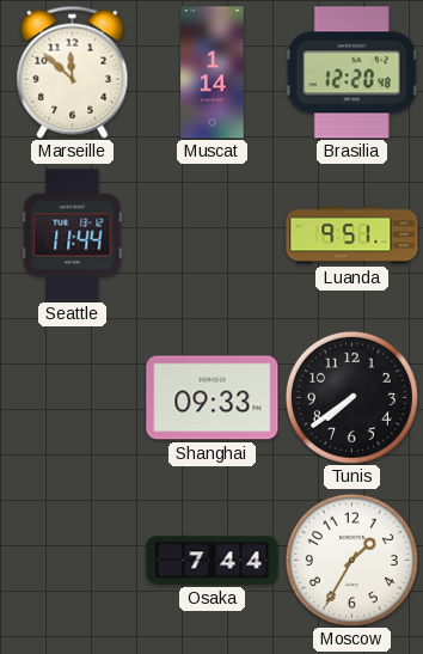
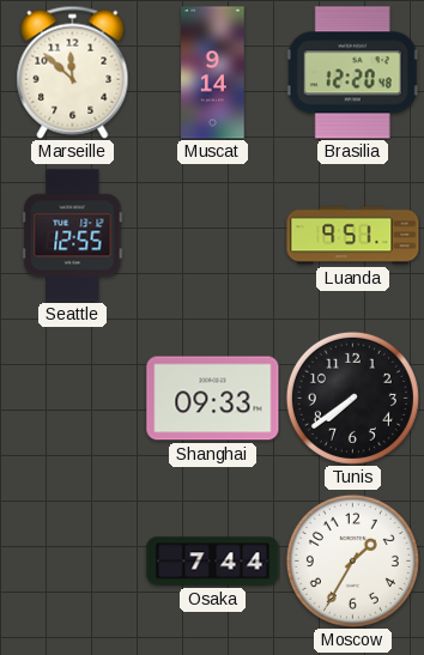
Muscat: 1:14 -> 9:14
Seattle: 11:44 -> 12:55
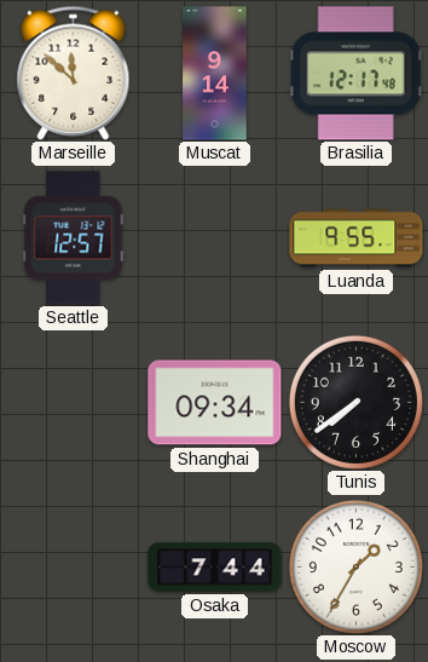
Brasilia: 12:20 -> 12:17
Seattle: 12:55 -> 12:57
Luanda: 9:51 -> 9:55
Shanghai: 09:33 -> 09:34
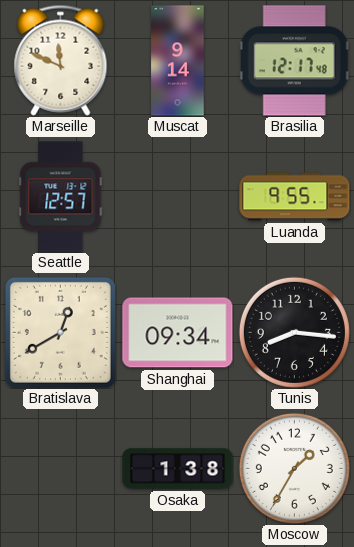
Marseille: 11:52 -> 11:49
Bratislava: none -> 12:40
Tunis: 7:39 -> 8:16
Osaka: 7:44 -> 1:38
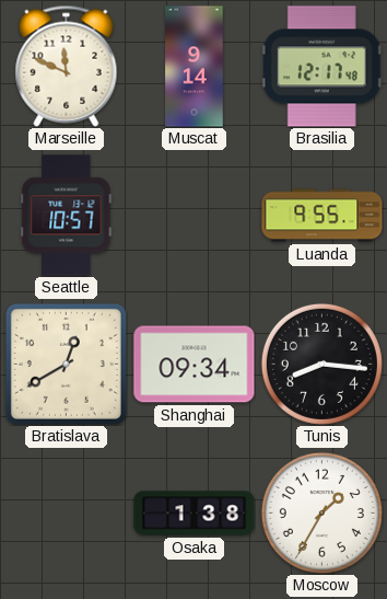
Seattle: 12:57 -> 10:57
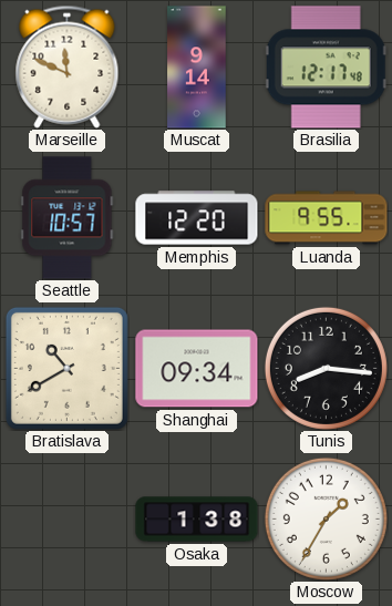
Memphis: none -> 12:20
Bratislava: 12:40 -> 10:40
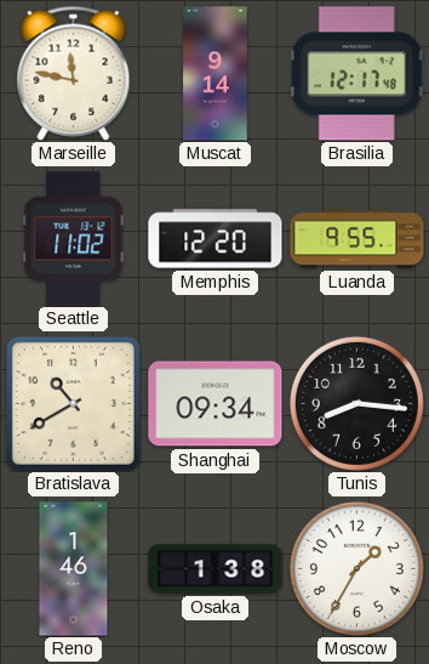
Marseille: 11:49 -> 11:47
Seattle: 10:57 -> 11:02
Reno: none -> 1:46
